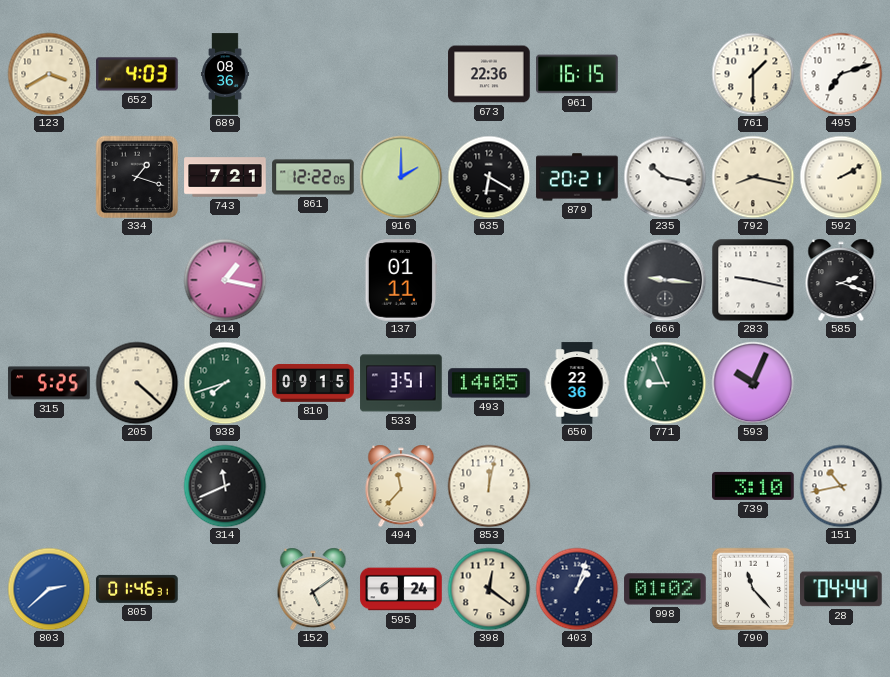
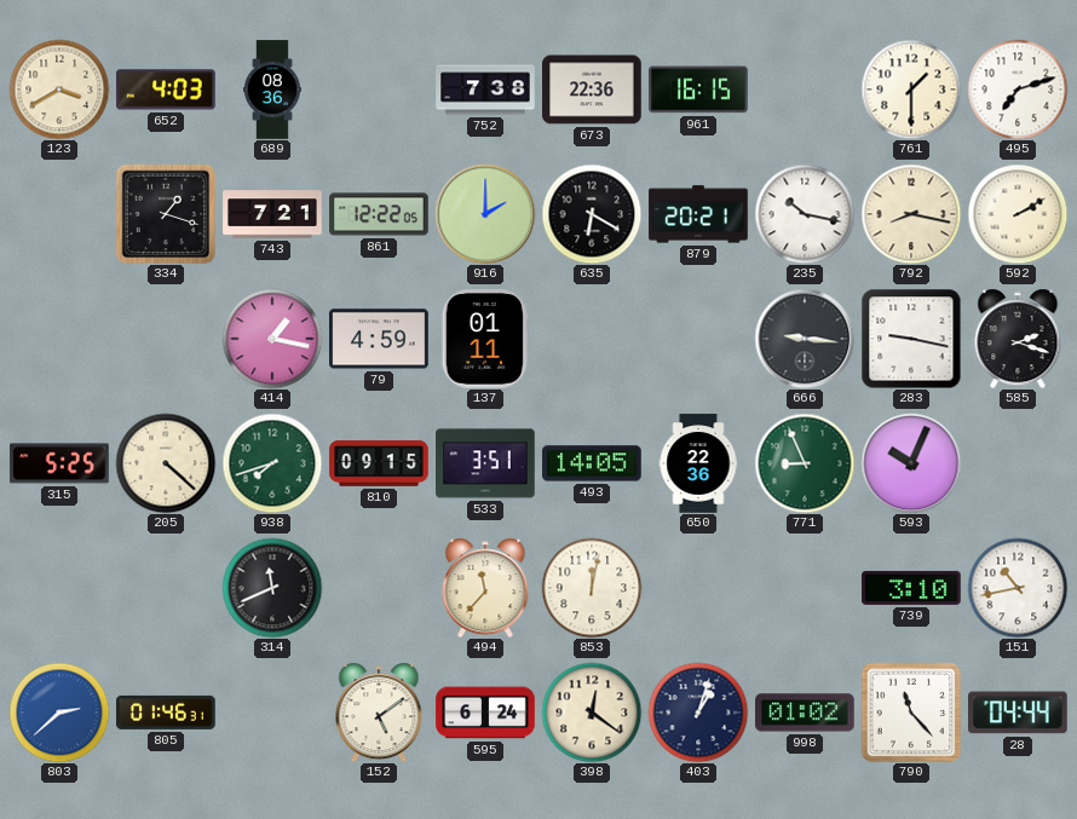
752: none -> 7:38
79: none -> 4:59
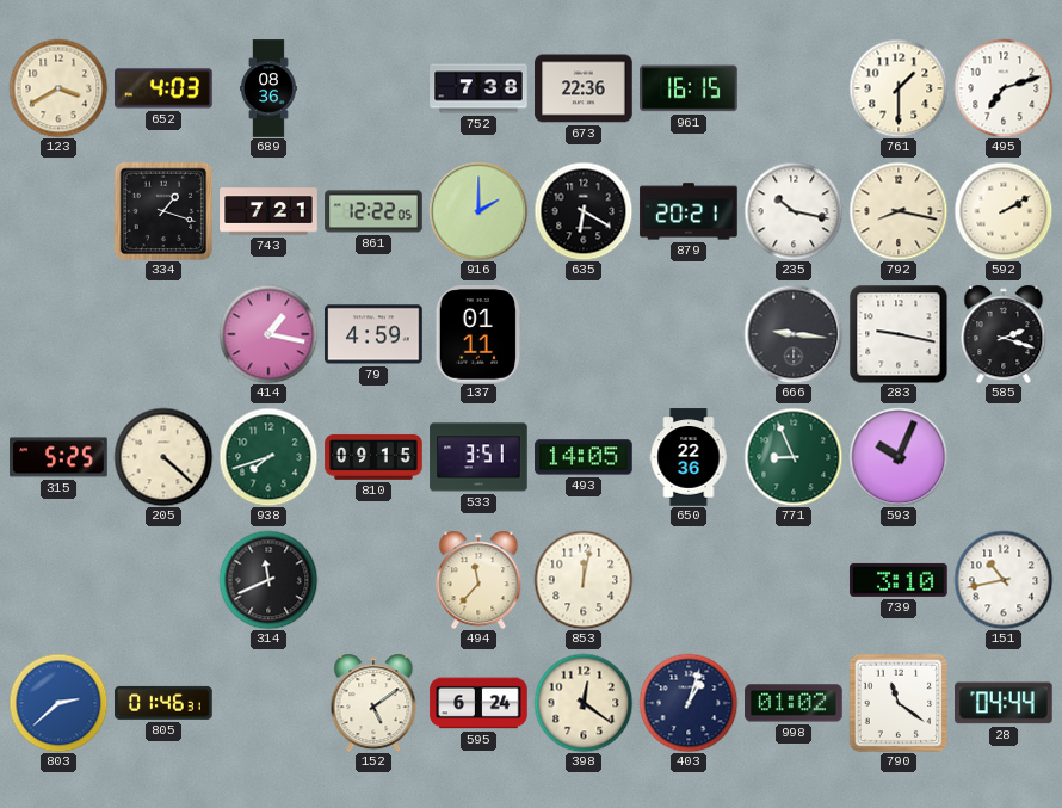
790: 11:23 -> 11:21
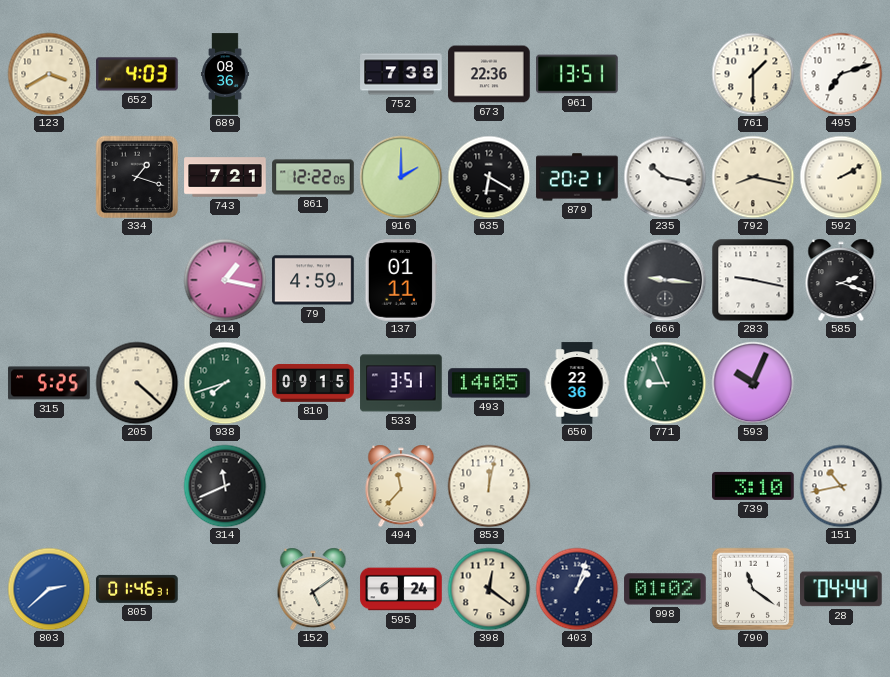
961: 16:15 -> 13:51
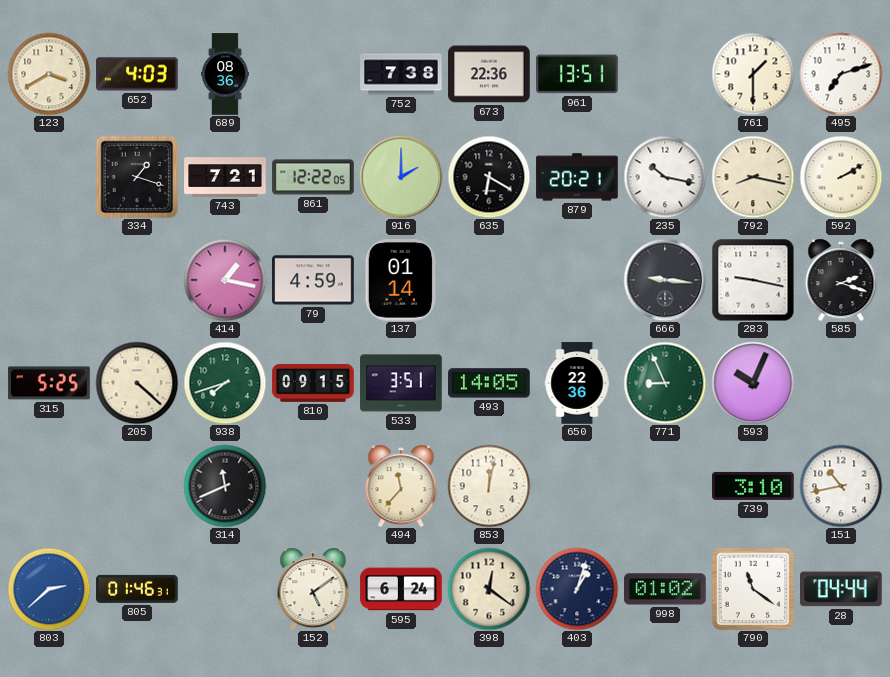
137: 01:11 -> 01:14
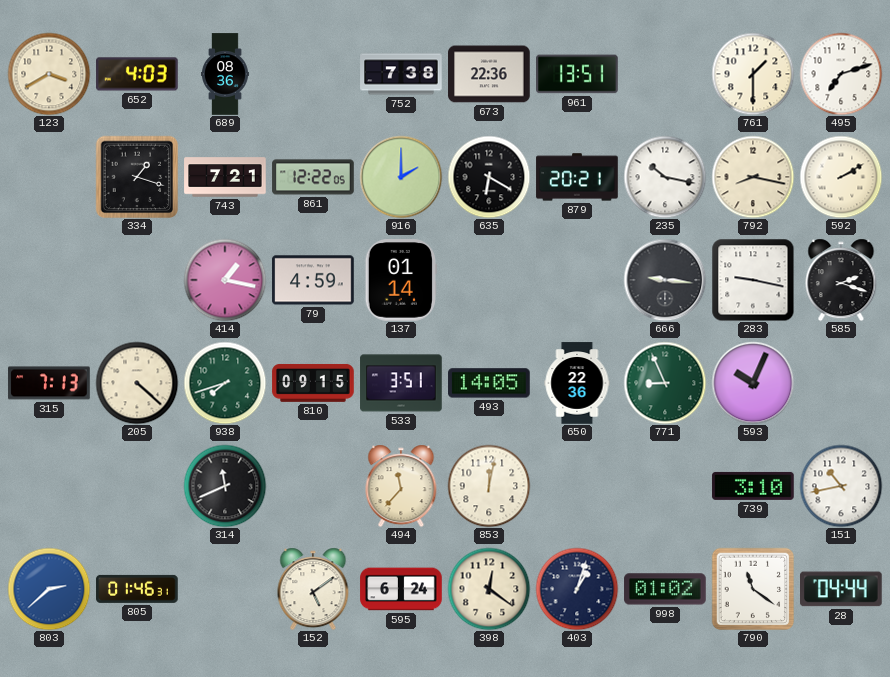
315: 5:25 -> 7:13
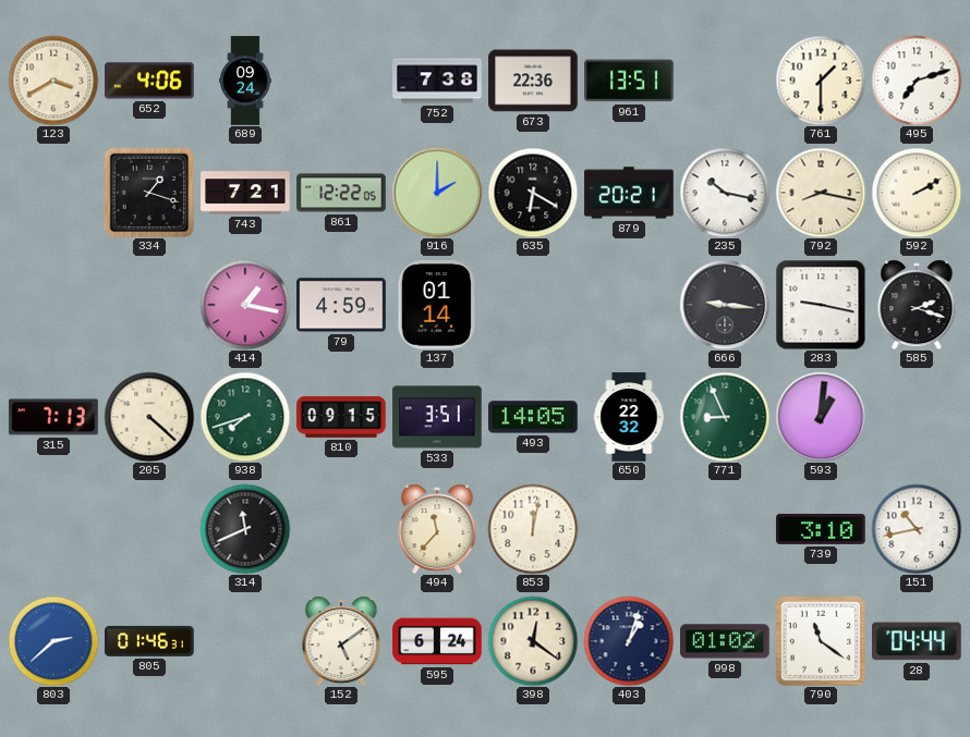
652: 4:03 -> 4:06
689: 08:36 -> 09:24
650: 22:36 -> 22:32
593: 10:04 -> 1:01
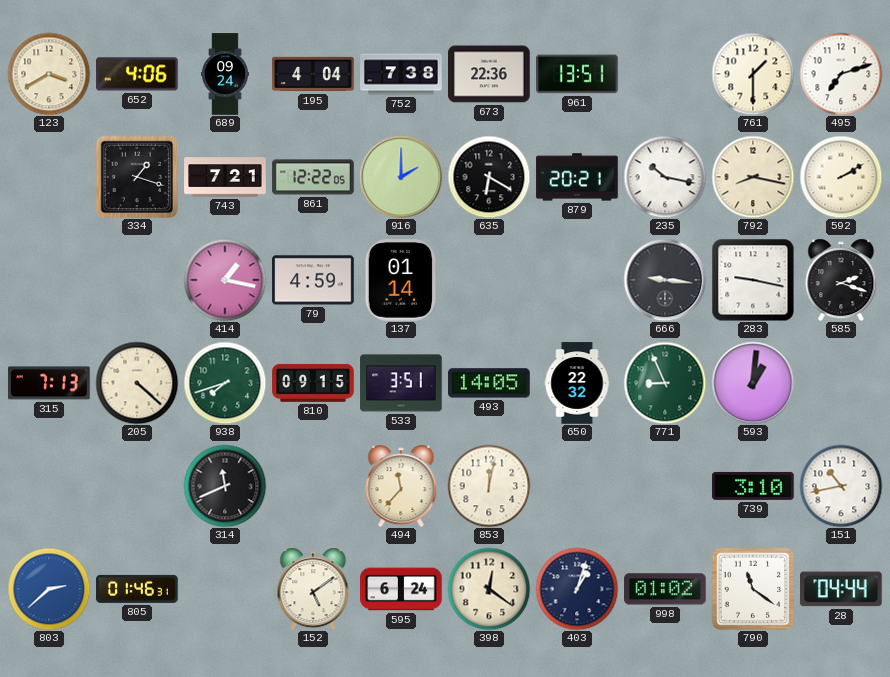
195: none -> 4:04
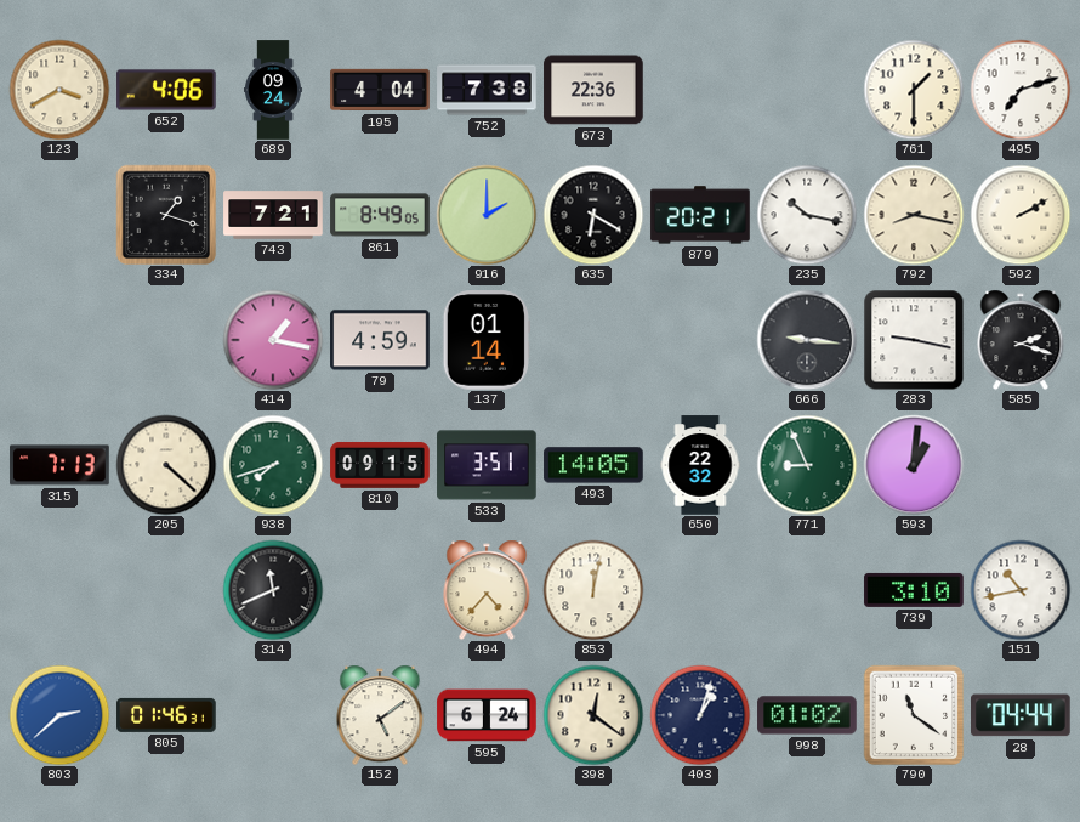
961: 13:51 -> none
861: 12:22 -> 8:49
494: 11:37 -> 4:37
